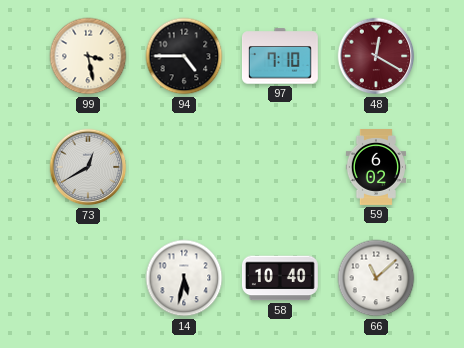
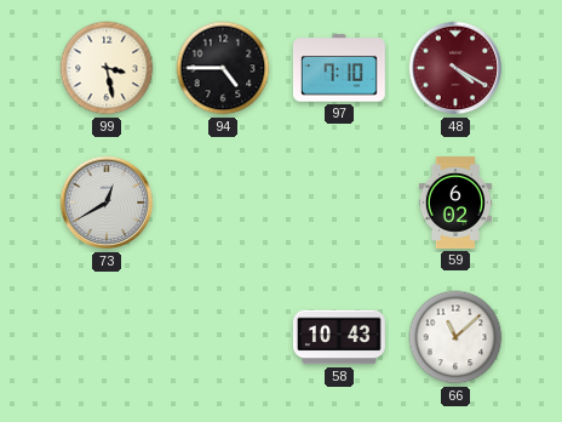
48: 12:20 -> 4:20
14: 5:32 -> none
58: 10:40 -> 10:43
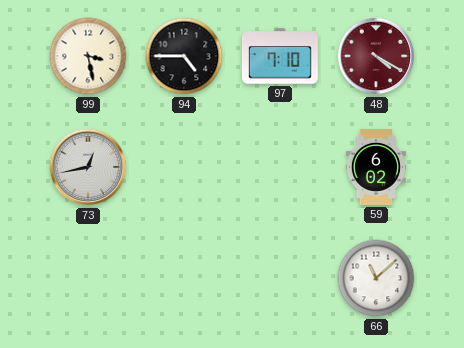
73: 12:40 -> 12:43
58: 10:43 -> none
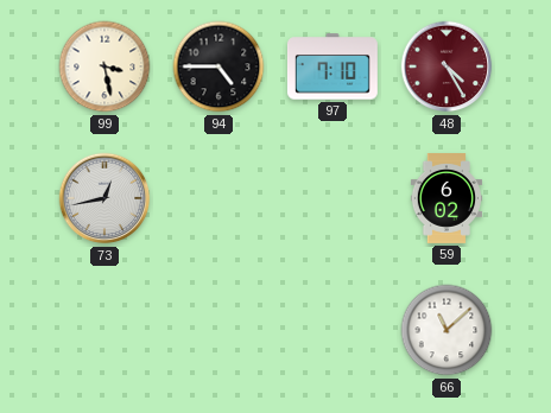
48: 4:20 -> 4:25
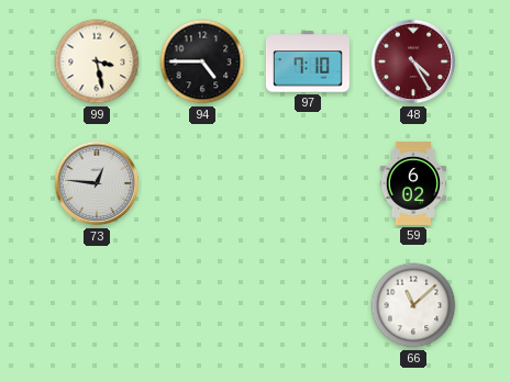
73: 12:43 -> 12:46
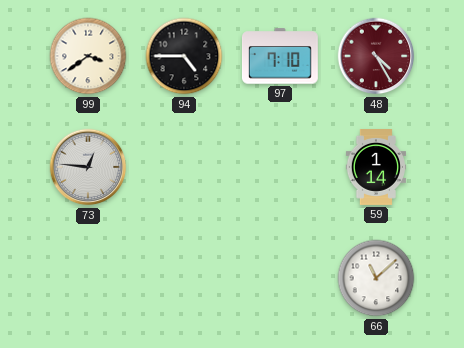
99: 3:28 -> 3:39
59: 6:02 -> 1:14
